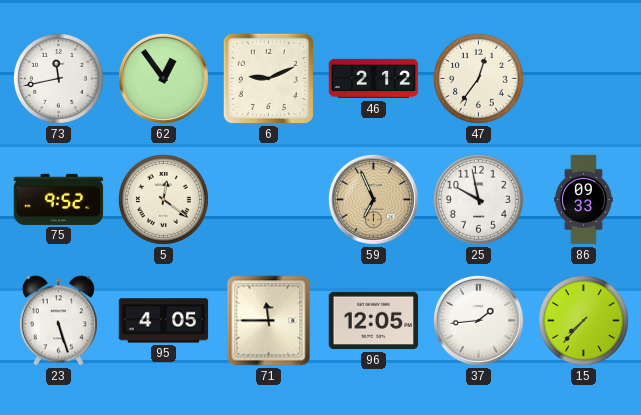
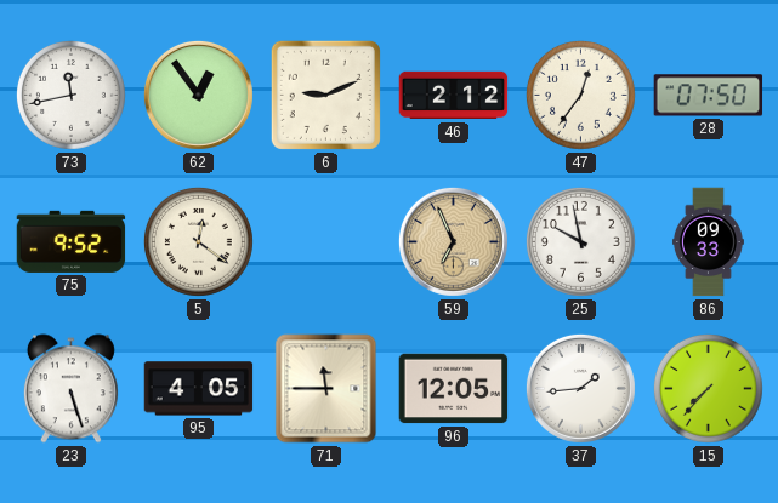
28: none -> 07:50
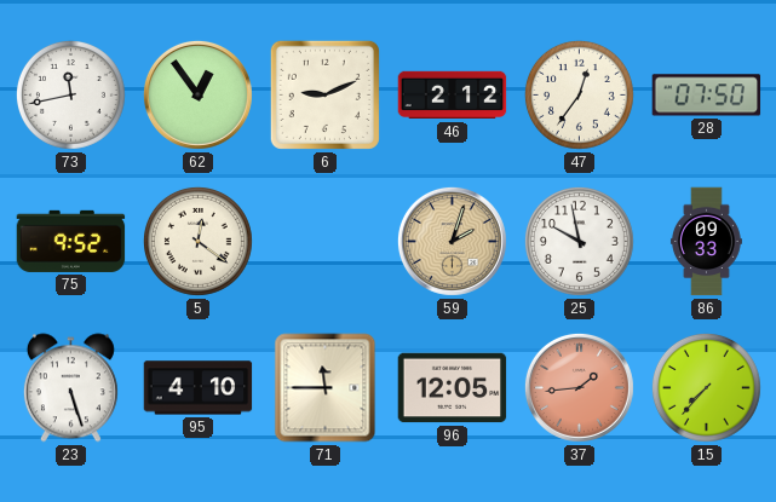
59: 6:56 -> 2:03
95: 4:05 -> 4:10
37 dial: white -> salmon
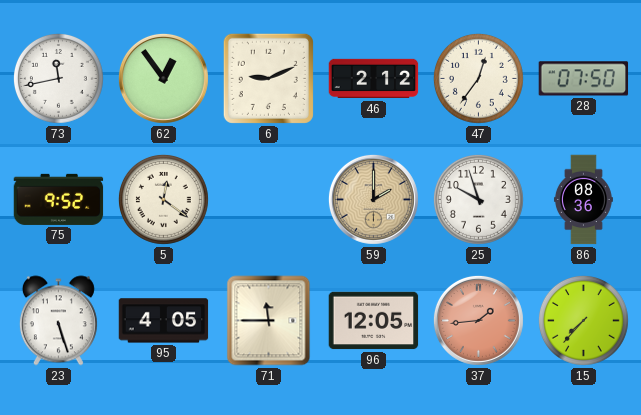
59: 2:03 -> 2:00
25: 9:58 -> 9:57
86: 09:33 -> 08:36
95: 4:10 -> 4:05
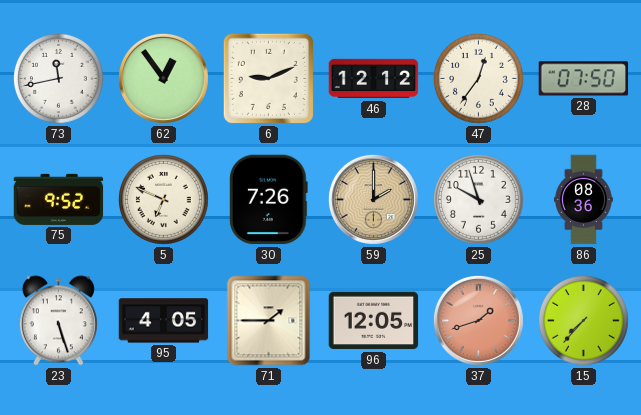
46: 2:12 -> 12:12
5: 12:21 -> 6:49
30: none -> 7:26
71: 11:45 -> 1:45
37: 1:44 -> 1:42
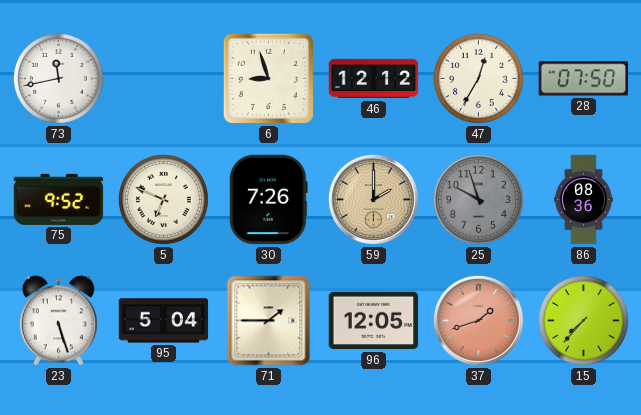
62: 12:54 -> none
6: 9:11 -> 8:57
47: 12:36 -> 12:35
25 dial: white -> grey
95: 4:05 -> 5:04
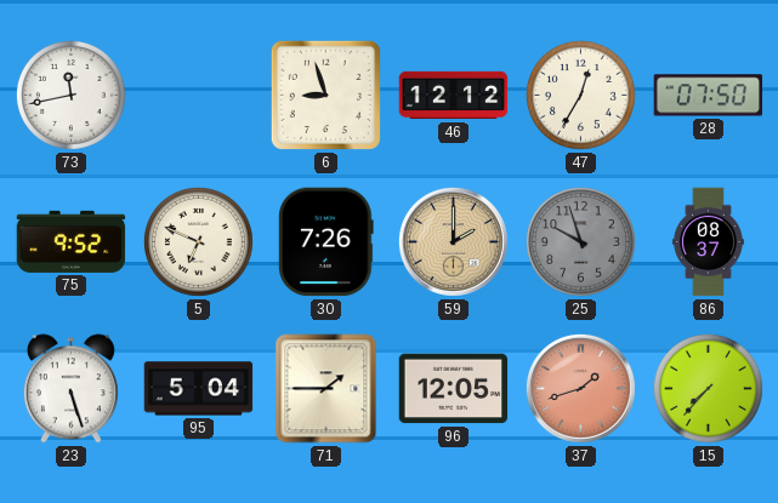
86: 08:36 -> 08:37
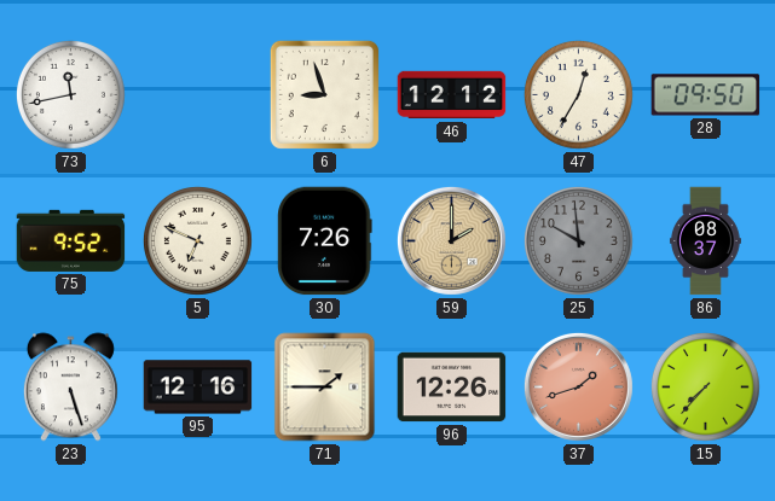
28: 07:50 -> 09:50
25: 9:57 -> 9:59
95: 5:04 -> 12:16
96: 12:05 -> 12:26
